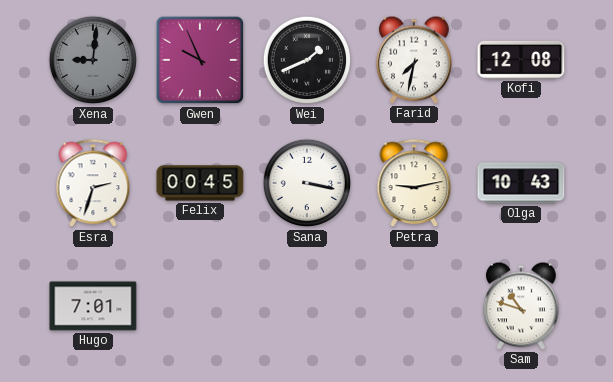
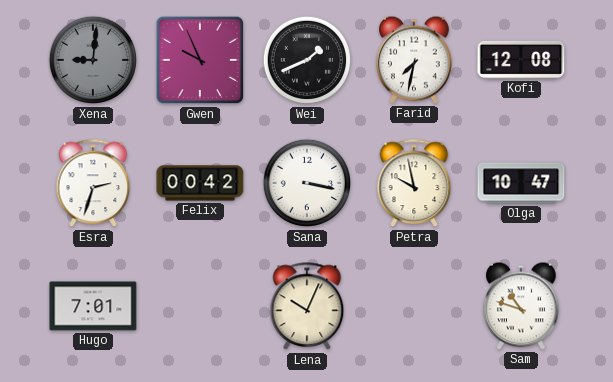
Felix: 00:45 -> 00:42
Petra: 9:13 -> 9:58
Olga: 10:43 -> 10:47
Lena: none -> 10:04
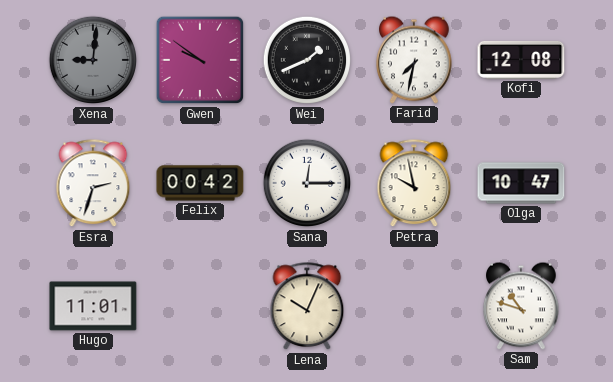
Gwen: 9:56 -> 9:51
Sana: 3:17 -> 12:15
Hugo: 7:01 -> 11:01
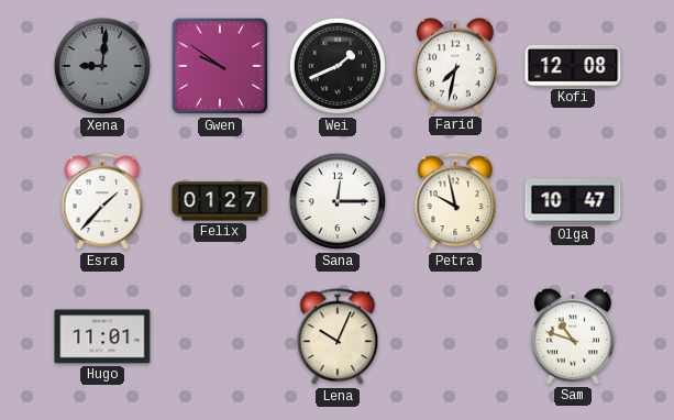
Esra: 2:33 -> 1:37
Felix: 00:42 -> 01:27
